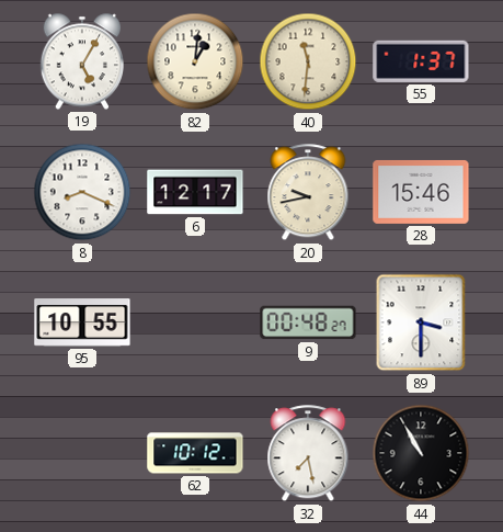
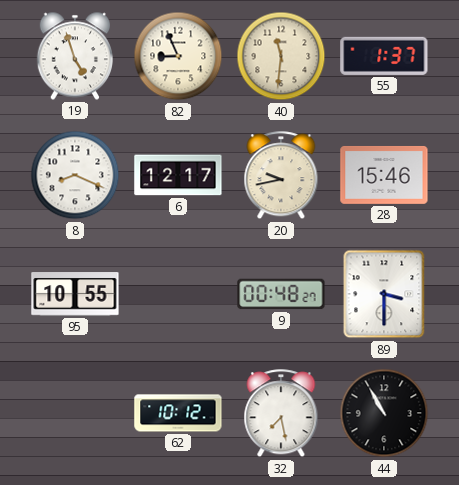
19: 5:05 -> 4:57
82: 1:01 -> 8:56
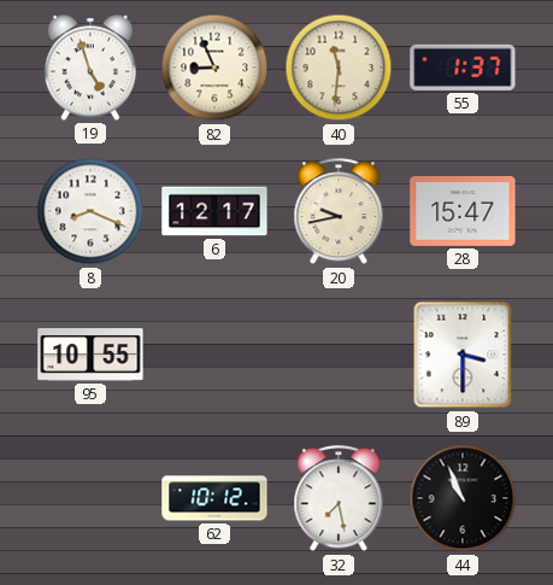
28: 15:46 -> 15:47
9: 00:48 -> none
44: 10:55 -> 10:56
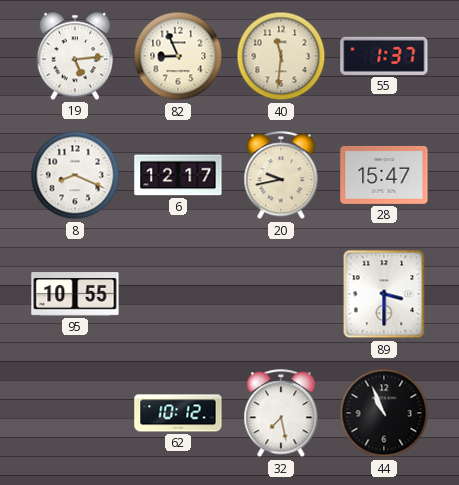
19: 4:57 -> 5:14
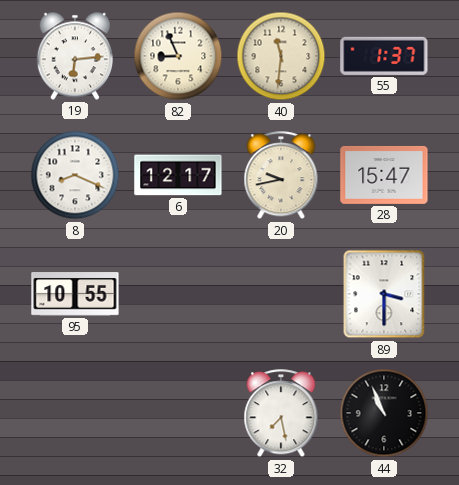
19: 5:14 -> 6:14
62: 10:12 -> none
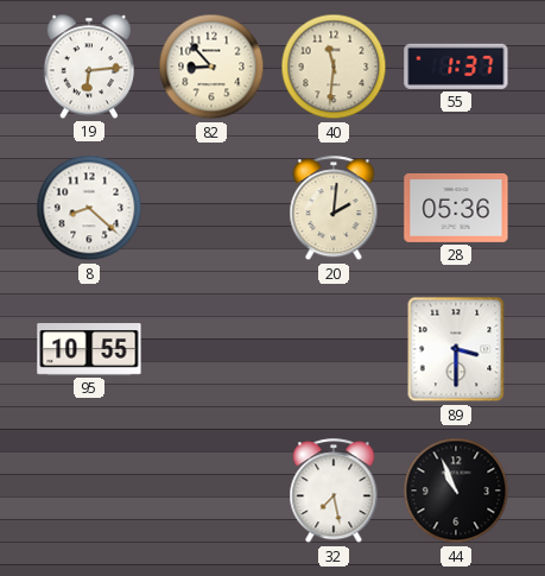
82: 8:56 -> 8:53
8: 8:19 -> 8:22
6: 12:17 -> none
20: 9:43 -> 2:01
28: 15:47 -> 05:36
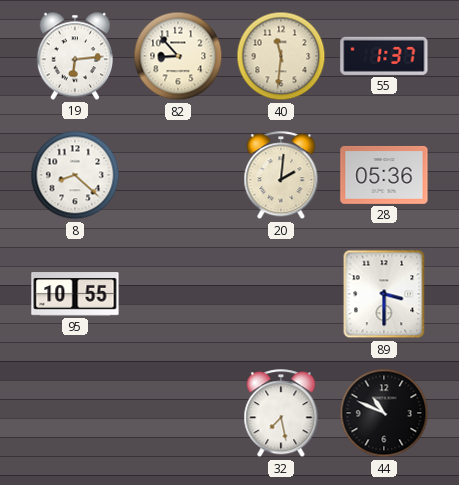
44: 10:56 -> 10:49
